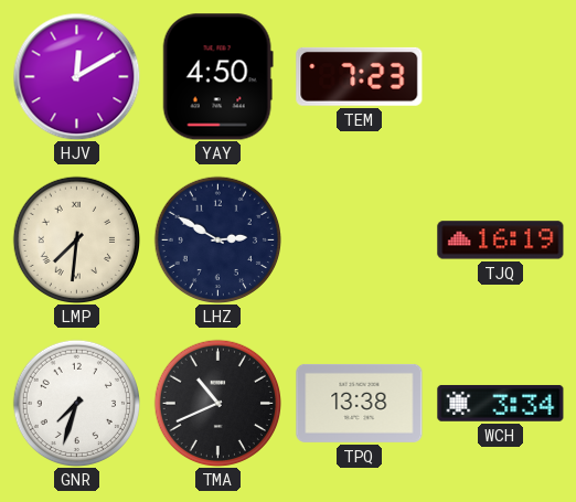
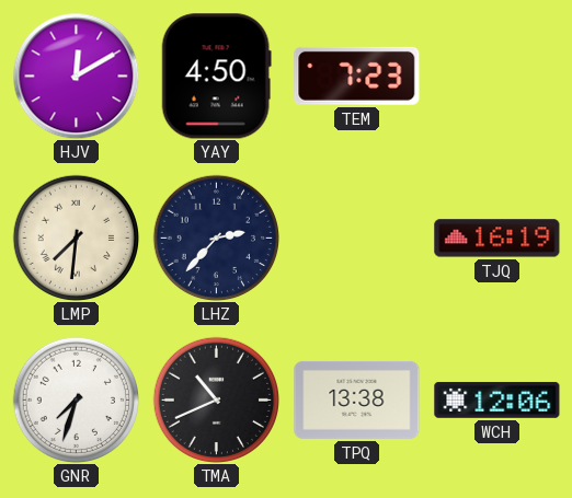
LHZ: 2:50 -> 2:37
WCH: 3:34 -> 12:06
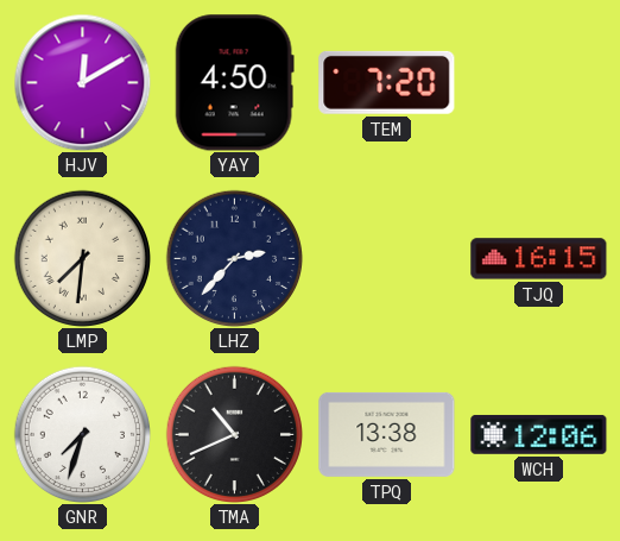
TEM: 7:23 -> 7:20
TJQ: 16:19 -> 16:15
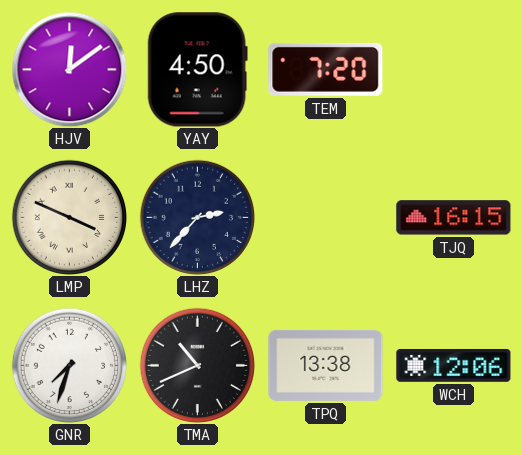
HJV: 12:10 -> 12:09
LMP: 7:31 -> 3:49
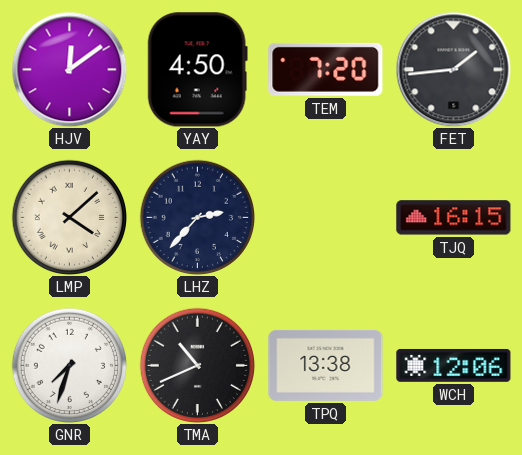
FET: none -> 1:44
LMP: 3:49 -> 4:08
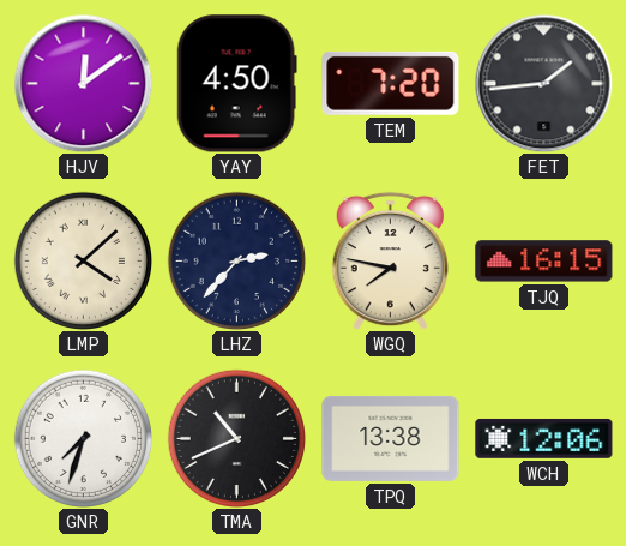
WGQ: none -> 7:47
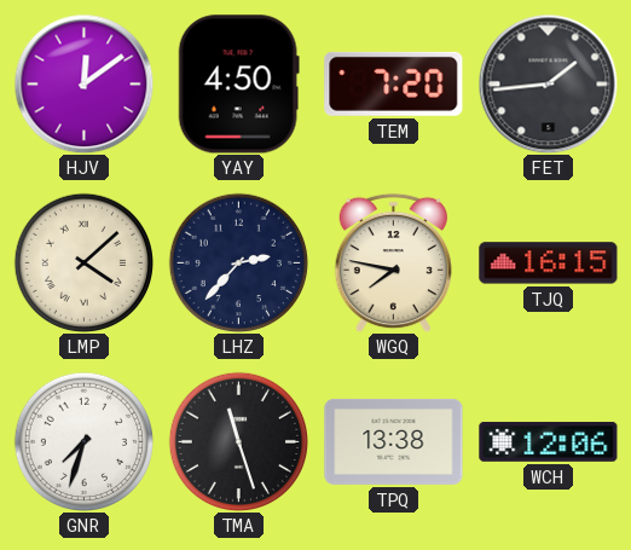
TMA: 10:41 -> 11:27
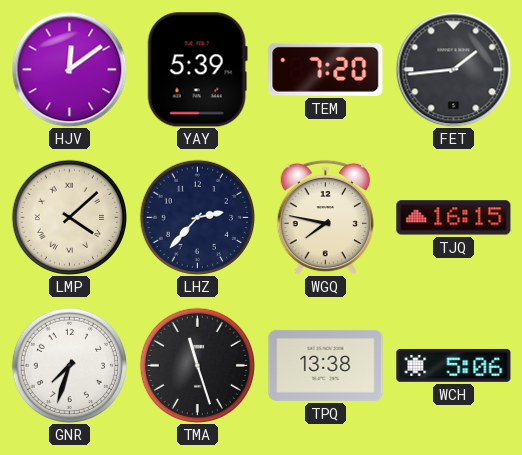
YAY: 4:50 -> 5:39
WCH: 12:06 -> 5:06
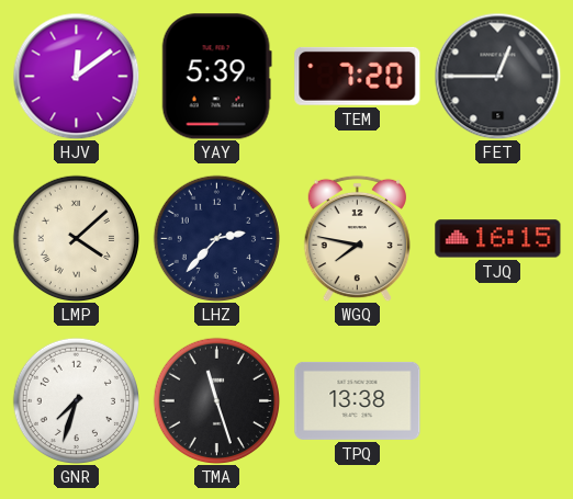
FET: 1:44 -> 12:45
WCH: 5:06 -> none
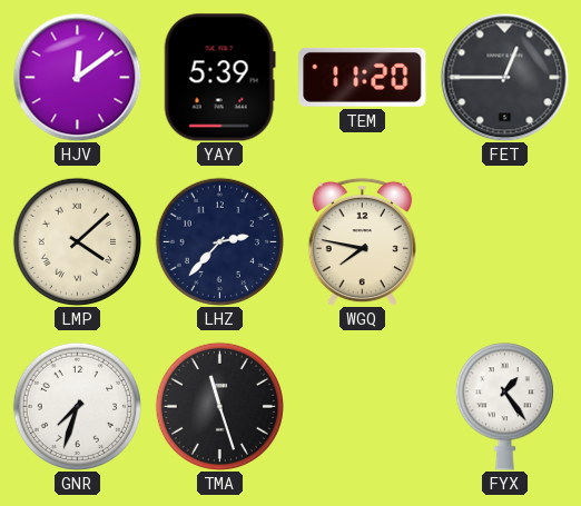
TEM: 7:20 -> 11:20
TJQ: 16:15 -> none
TPQ: 13:38 -> none
FYX: none -> 1:24
